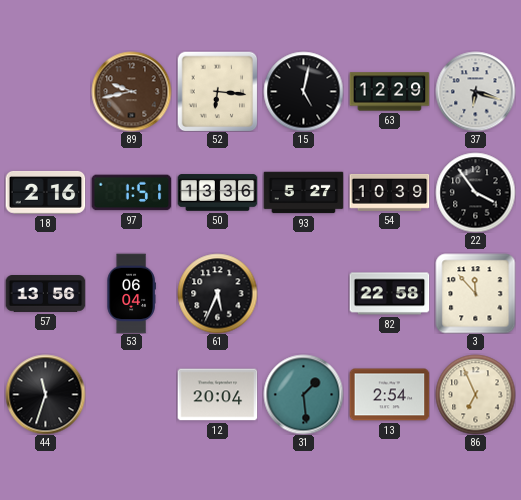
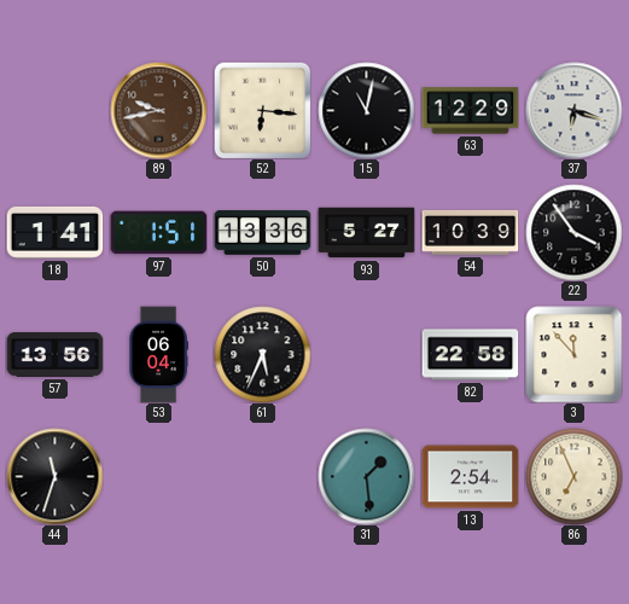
15: 5:02 -> 11:02
18: 2:16 -> 1:41
12: 20:04 -> none
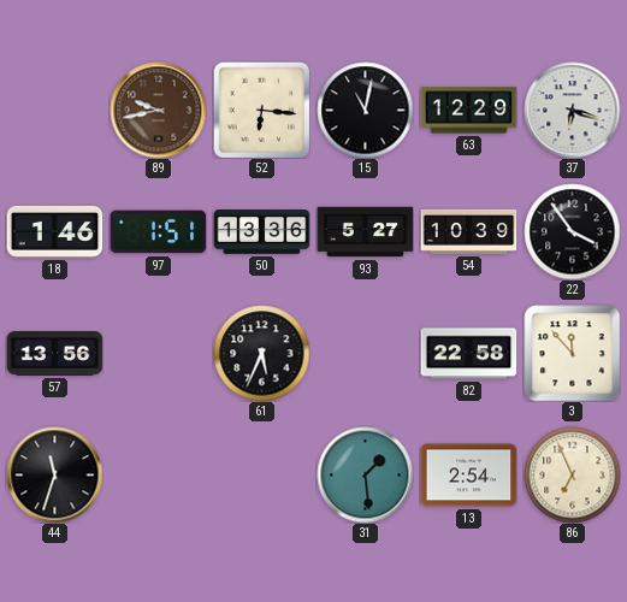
18: 1:41 -> 1:46
53: 06:04 -> none
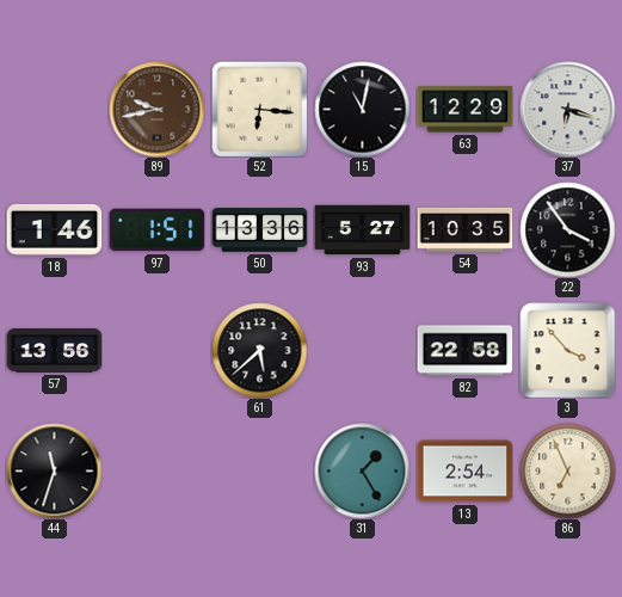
54: 10:39 -> 10:35
61: 5:34 -> 5:38
3: 11:53 -> 3:53
31: 1:29 -> 1:25
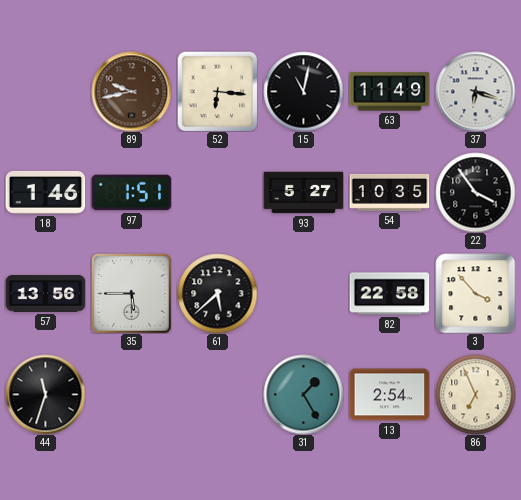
63: 12:29 -> 11:49
50: 13:36 -> none
35: none -> 5:45
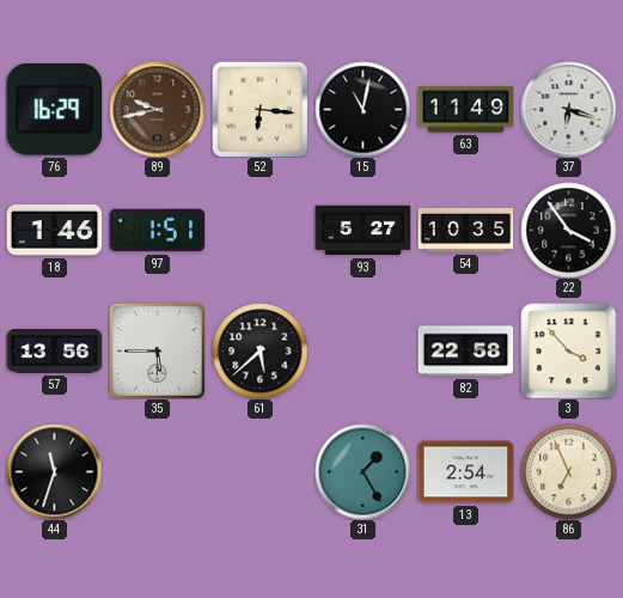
76: none -> 16:29
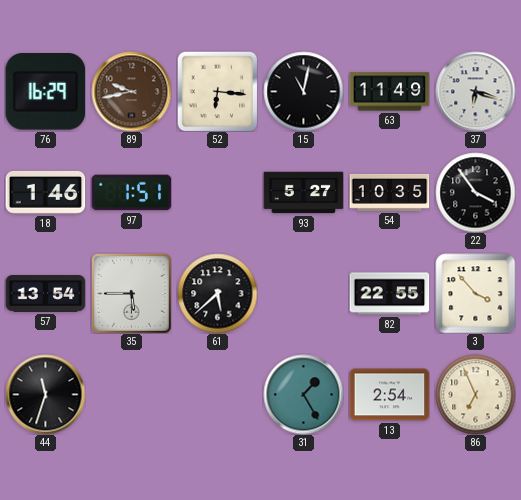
57: 13:56 -> 13:54
82: 22:58 -> 22:55
